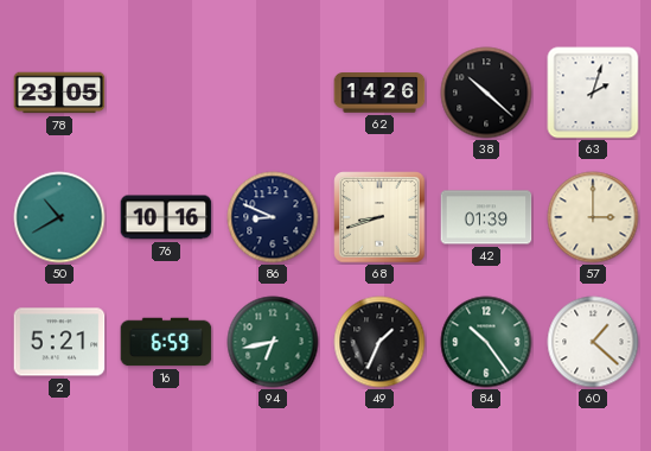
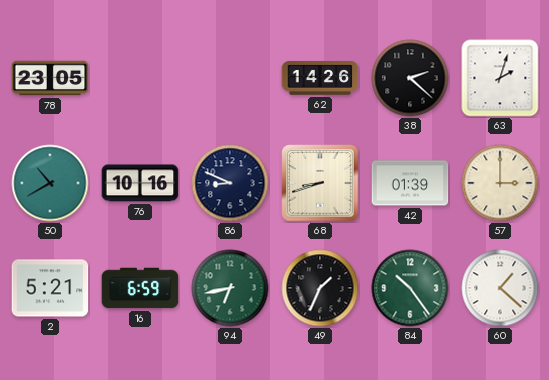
38: 10:22 -> 2:22
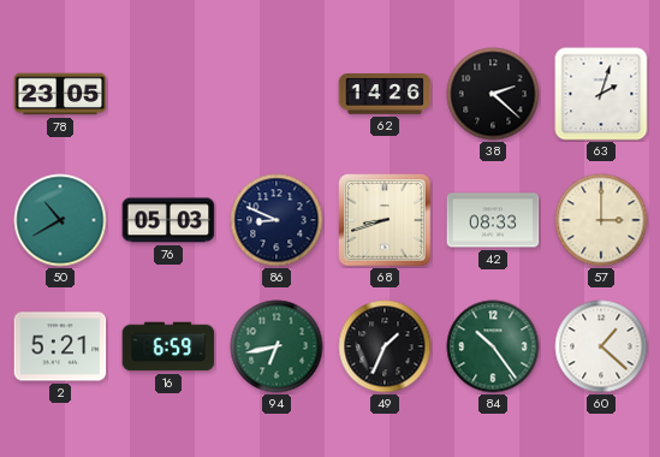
76: 10:16 -> 05:03
42: 01:39 -> 08:33
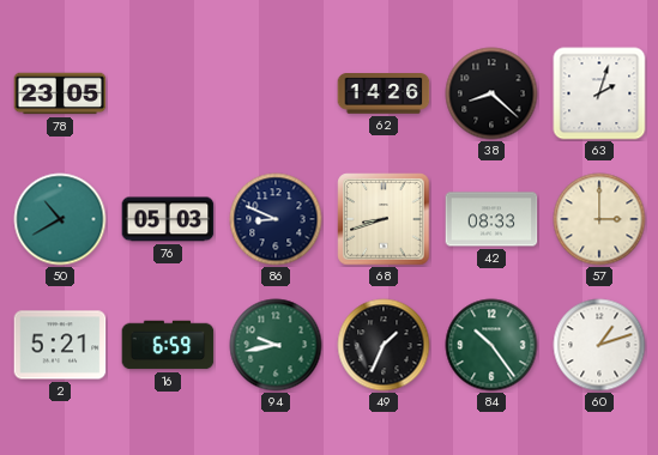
38: 2:22 -> 8:22
94: 6:43 -> 9:43
60: 1:22 -> 1:12
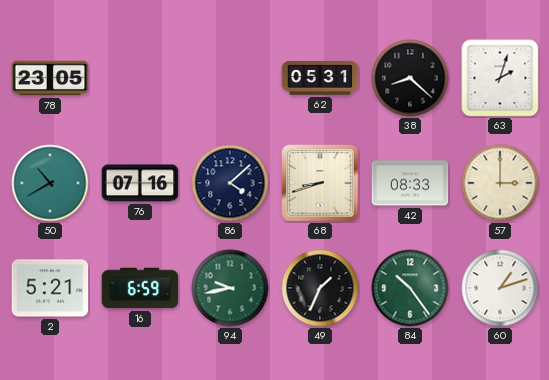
62: 14:26 -> 05:31
76: 05:03 -> 07:16
86: 8:49 -> 4:08
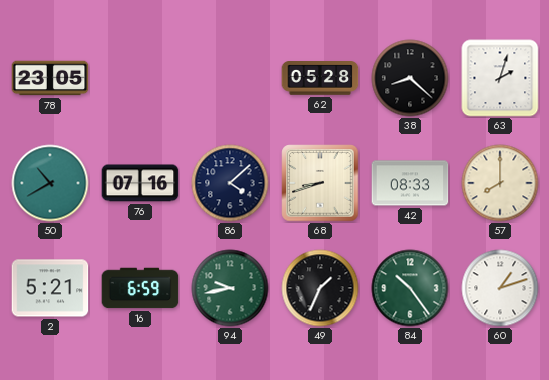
62: 05:31 -> 05:28
57: 3:00 -> 8:00
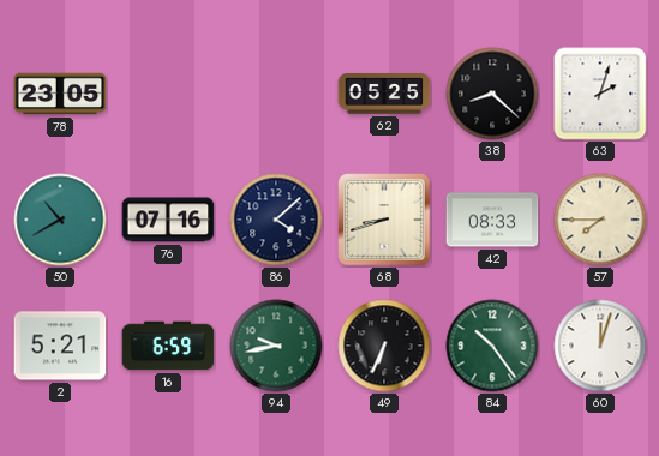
62: 05:28 -> 05:25
57: 8:00 -> 7:45
49: 1:34 -> 6:34
60: 1:12 -> 12:03
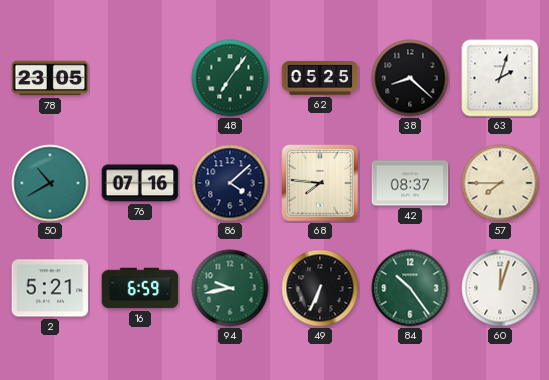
48: none -> 7:06
68: 8:42 -> 7:46
42: 08:33 -> 08:37
